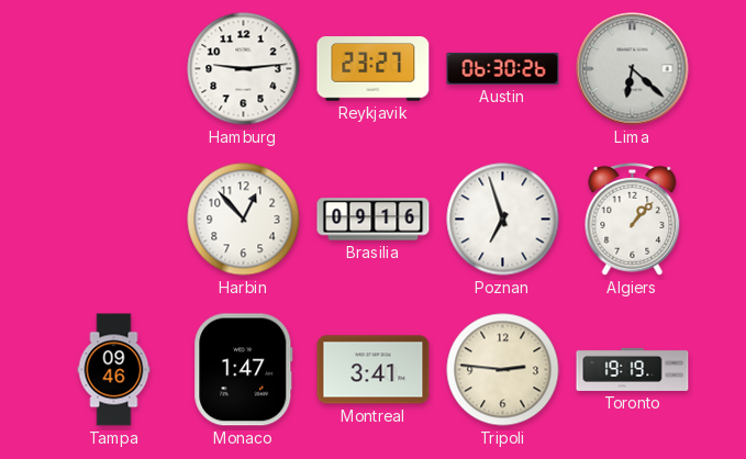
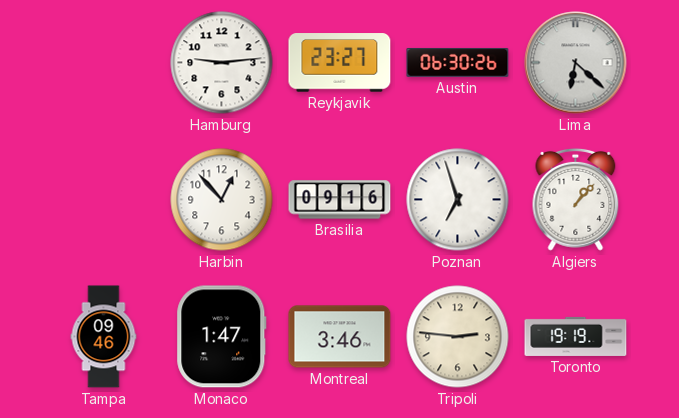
Montreal: 3:41 -> 3:46
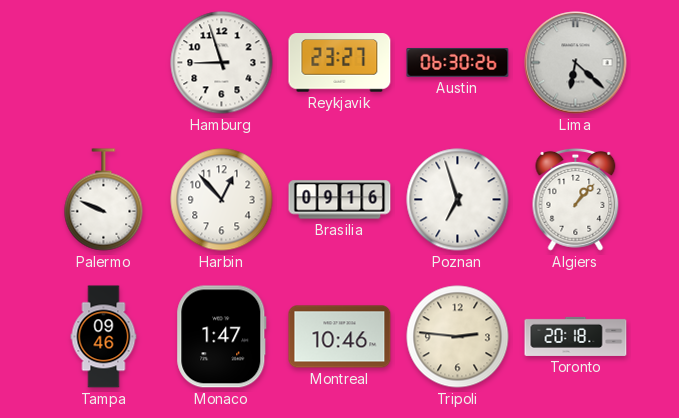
Hamburg: 9:14 -> 8:57
Palermo: none -> 9:49
Montreal: 3:46 -> 10:46
Toronto: 19:19 -> 20:18
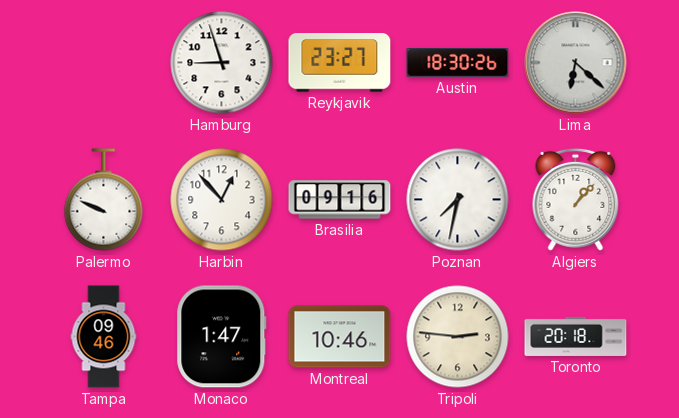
Austin: 06:30 -> 18:30
Poznan: 6:57 -> 7:32
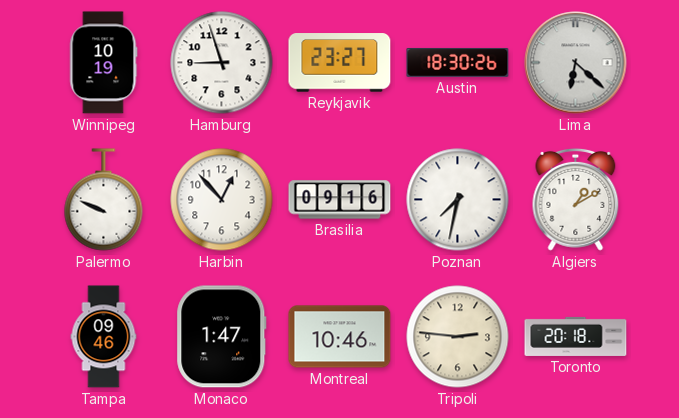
Winnipeg: none -> 10:19
Algiers: 1:07 -> 1:10
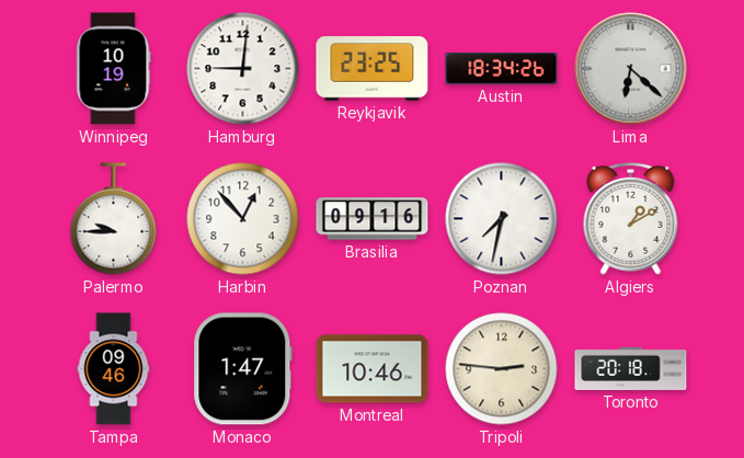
Hamburg: 8:57 -> 9:01
Reykjavik: 23:27 -> 23:25
Austin: 18:30 -> 18:34
Palermo: 9:49 -> 9:45
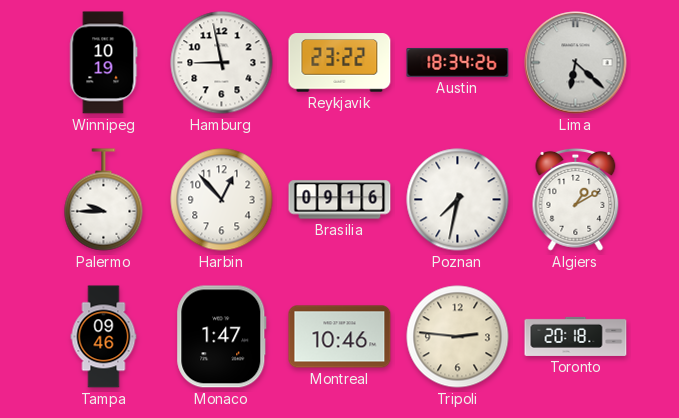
Hamburg: 9:01 -> 8:58
Reykjavik: 23:25 -> 23:22
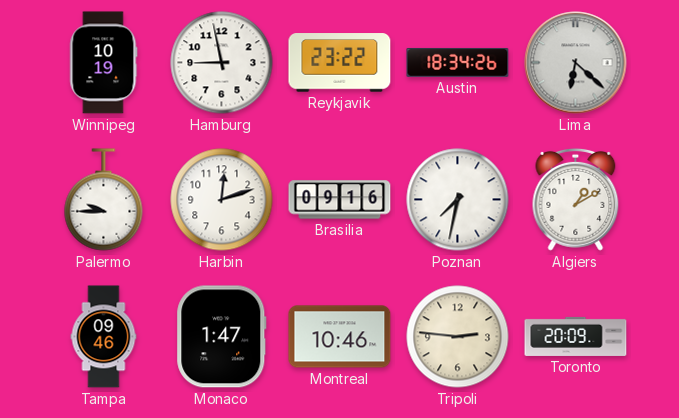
Harbin: 12:53 -> 12:12
Toronto: 20:18 -> 20:09
